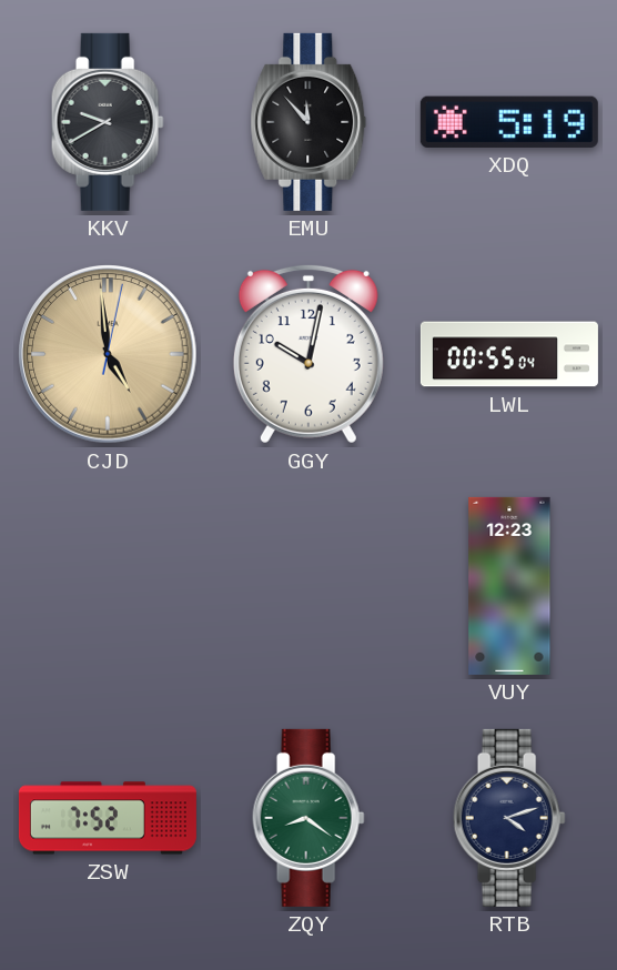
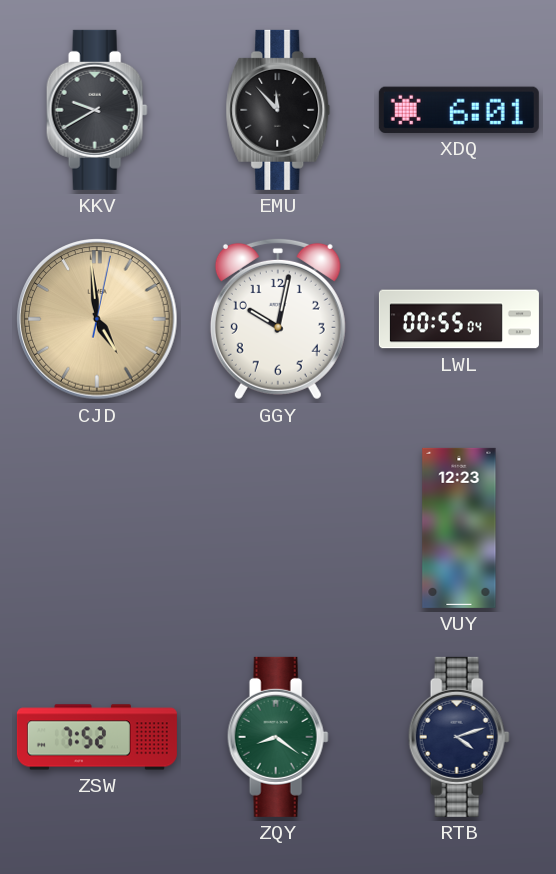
XDQ: 5:19 -> 6:01
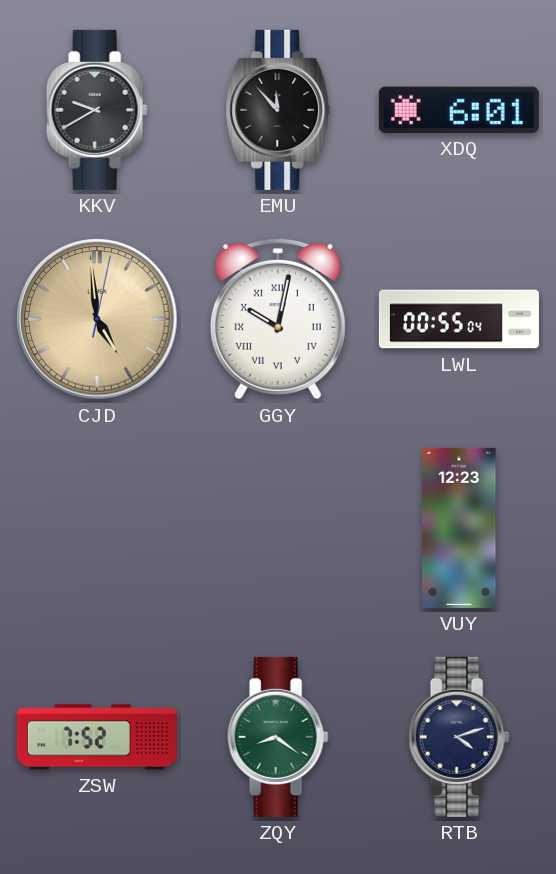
GGY numerals: Arabic -> Roman
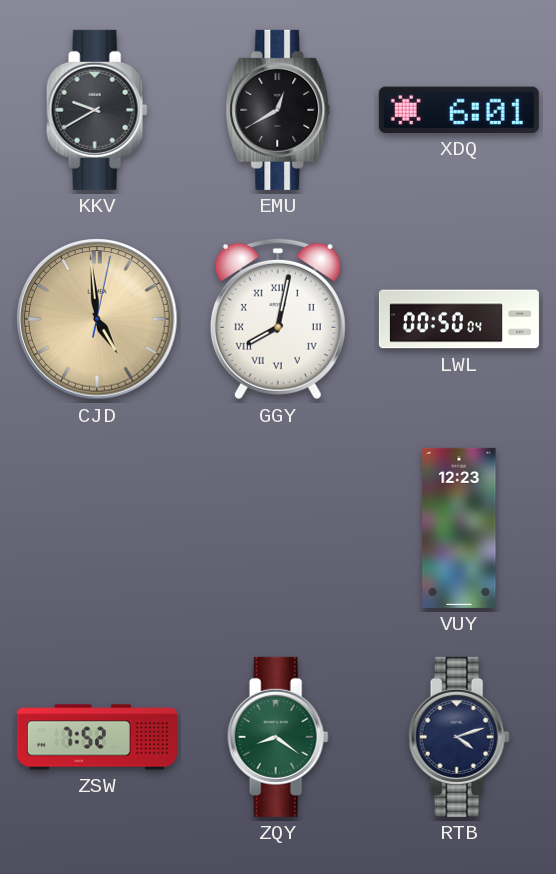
EMU: 11:53 -> 12:40
GGY: 10:02 -> 8:02
LWL: 00:55 -> 00:50
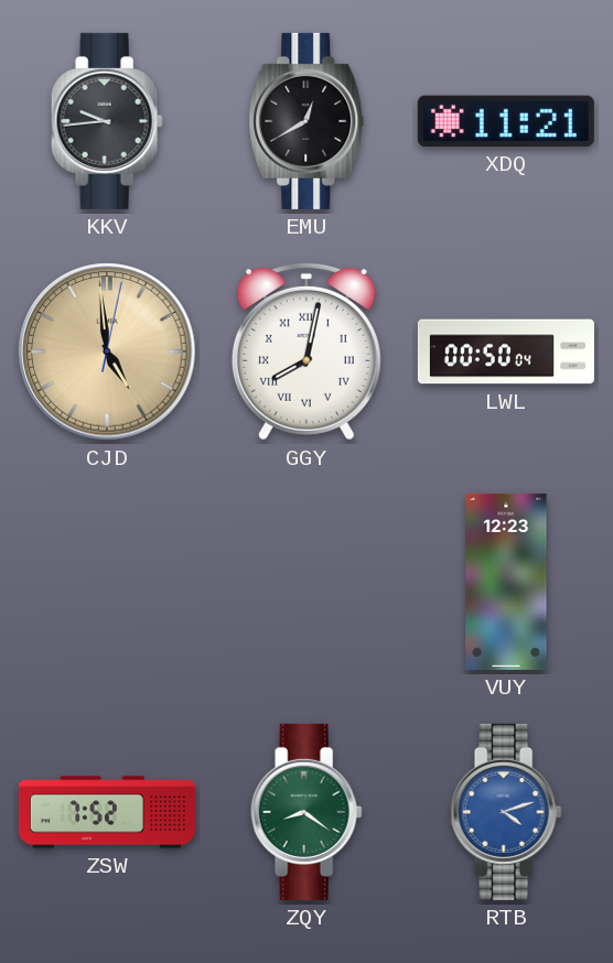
KKV: 9:40 -> 9:44
XDQ: 6:01 -> 11:21
RTB dial: navy -> blue
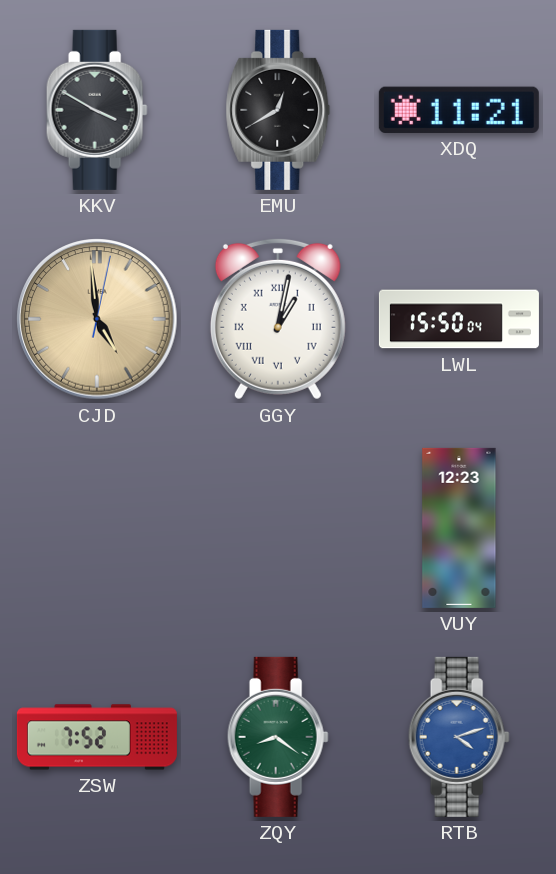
KKV: 9:44 -> 3:50
GGY: 8:02 -> 1:02
LWL: 00:50 -> 15:50
